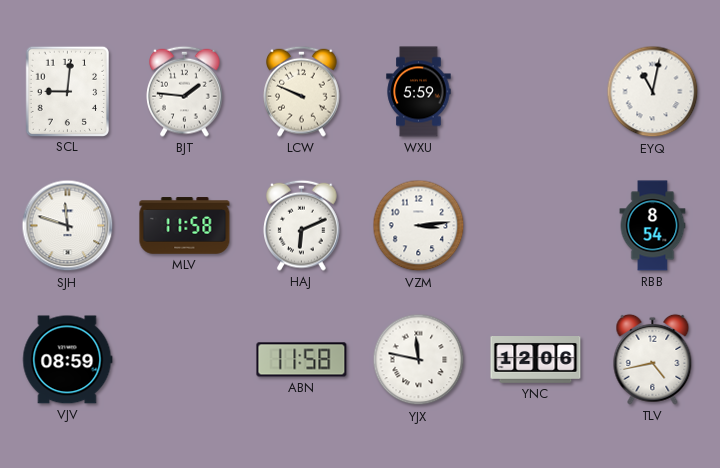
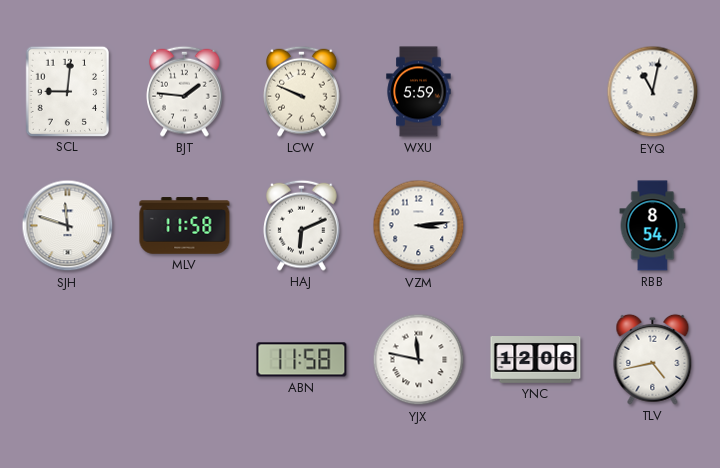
VJV: 08:59 -> none
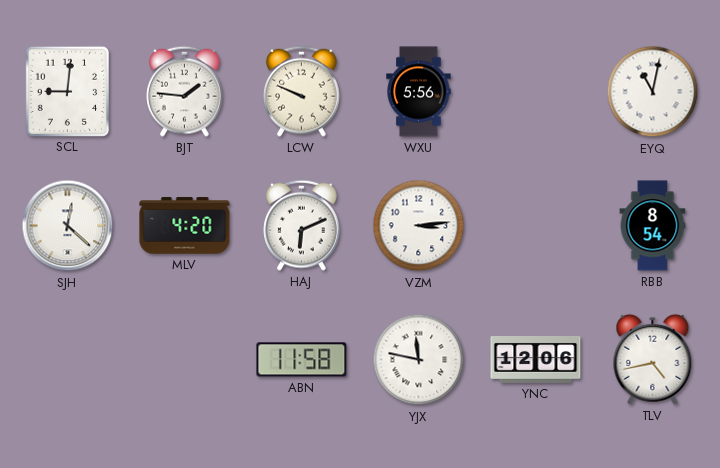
WXU: 5:59 -> 5:56
SJH: 11:48 -> 12:22
MLV: 11:58 -> 4:20
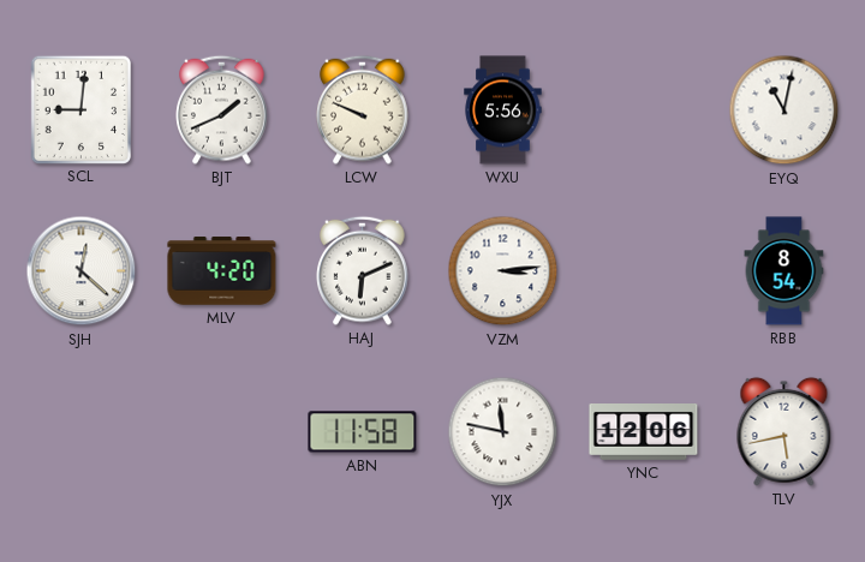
BJT: 1:46 -> 1:41
TLV: 4:43 -> 5:43
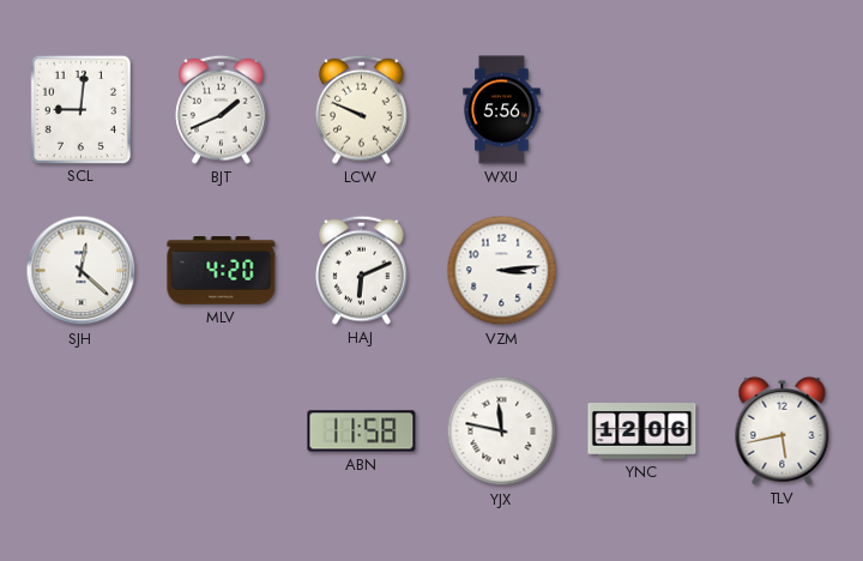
EYQ: 11:02 -> none
RBB: 8:54 -> none
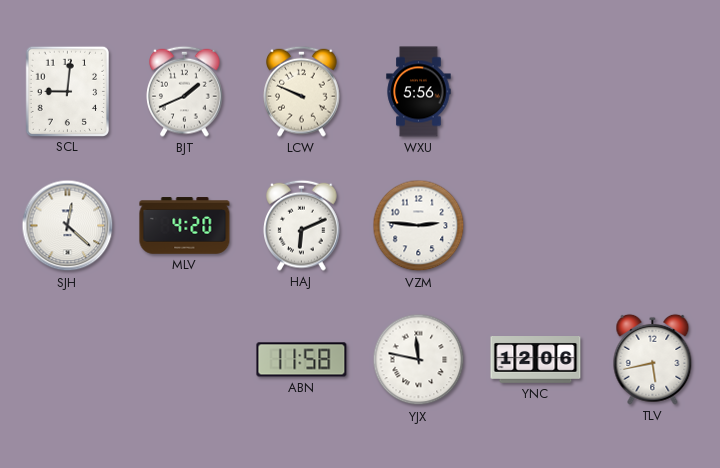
VZM: 3:14 -> 2:46
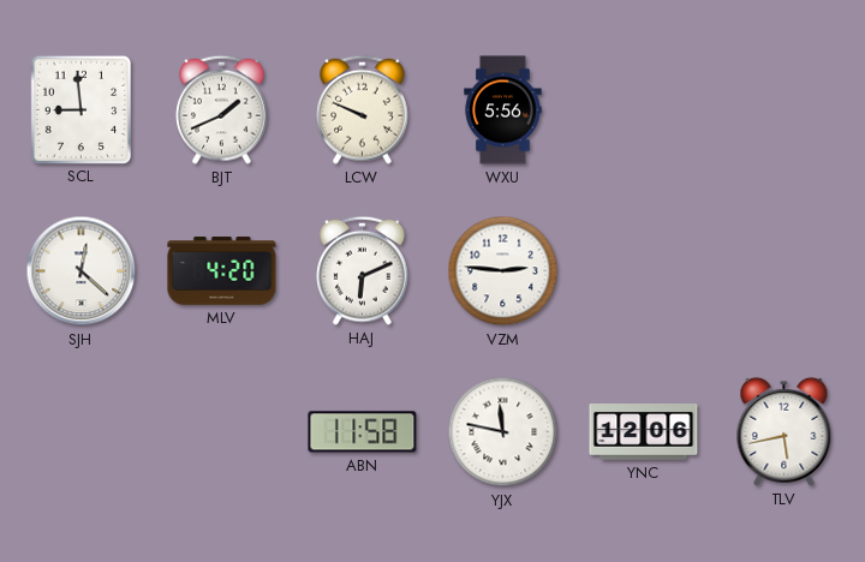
SCL: 9:01 -> 8:59
